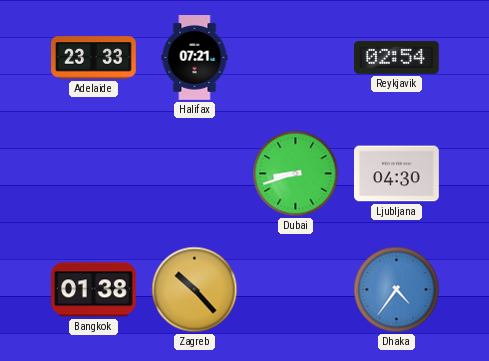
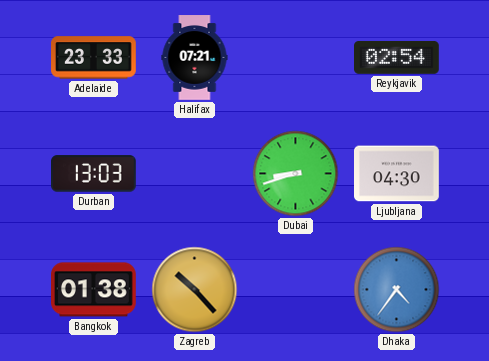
Durban: none -> 13:03
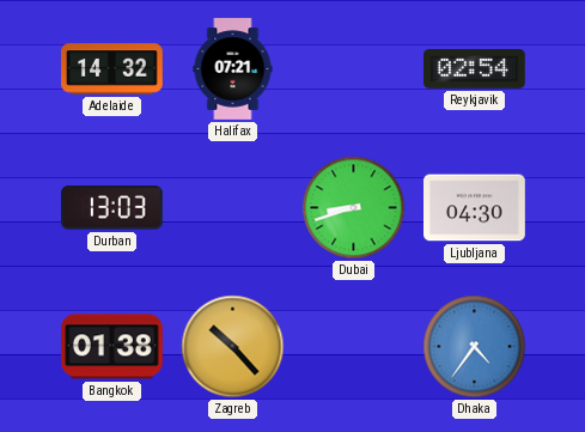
Adelaide: 23:33 -> 14:32
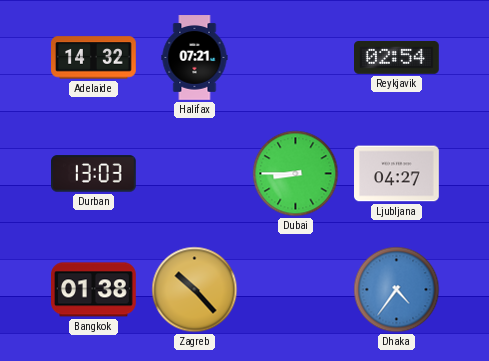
Dubai: 8:42 -> 8:45
Ljubljana: 04:30 -> 04:27
